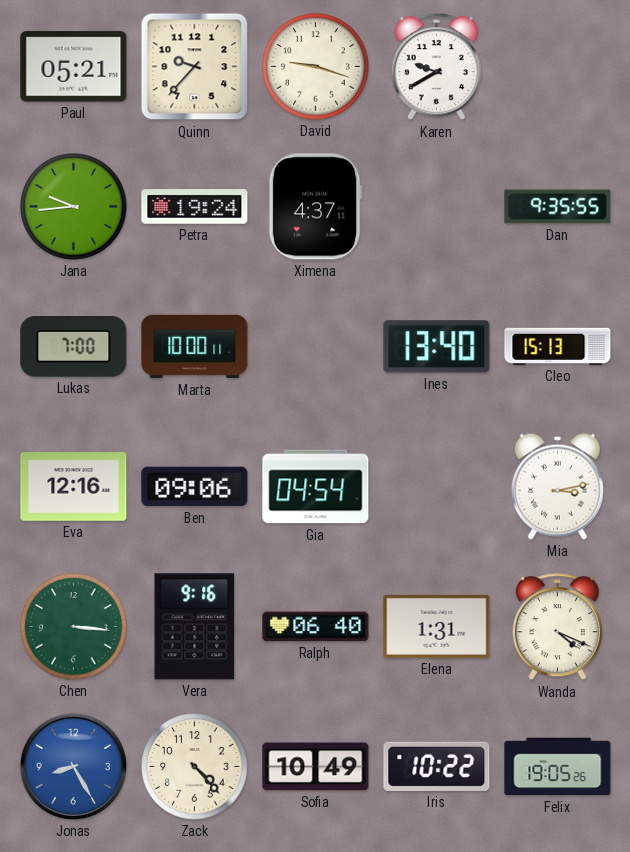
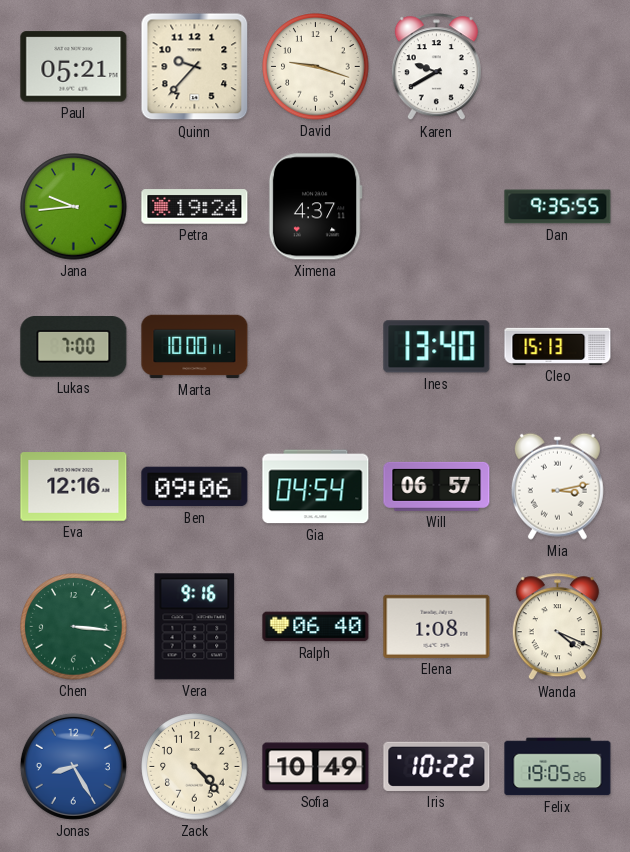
Will: none -> 06:57
Elena: 1:31 -> 1:08
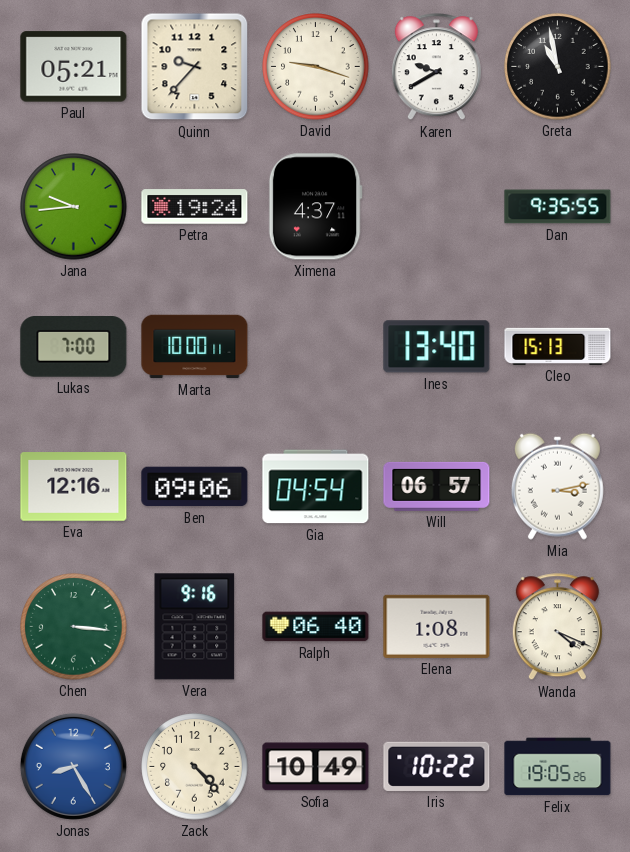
Greta: none -> 10:58
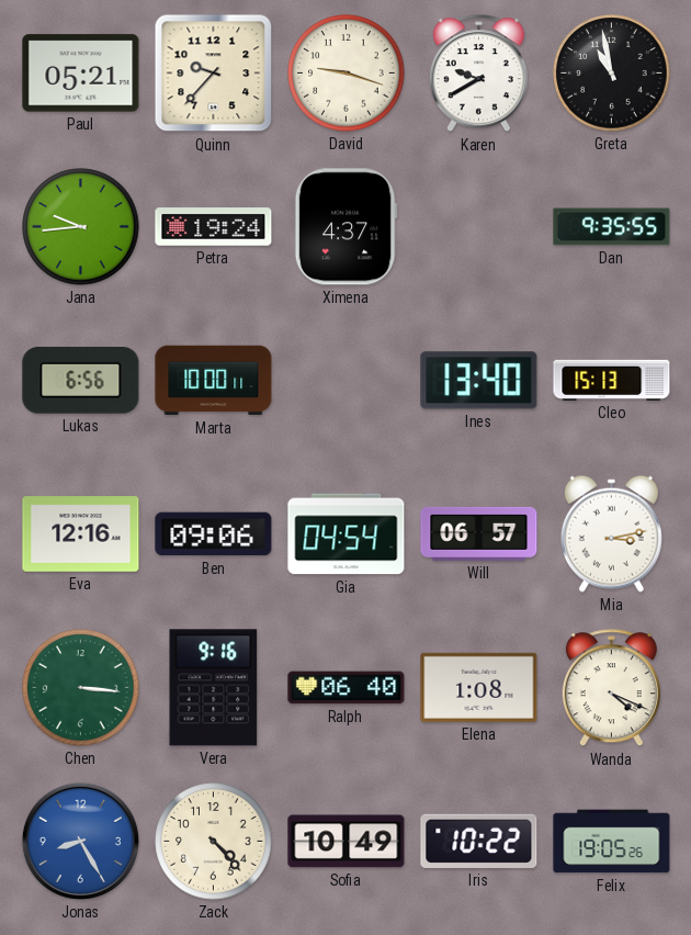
Lukas: 7:00 -> 6:56
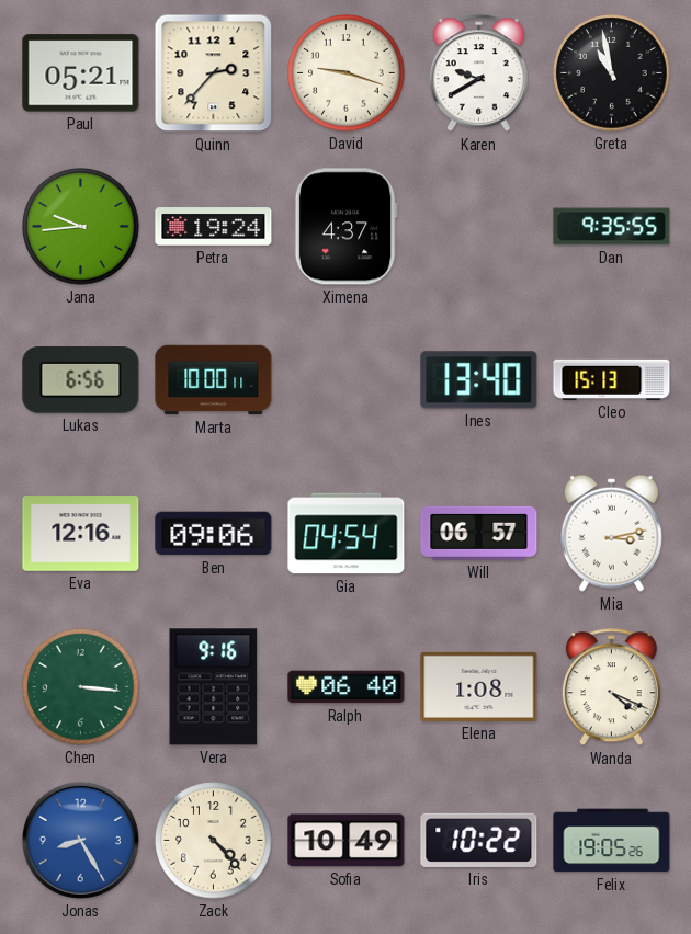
Quinn: 9:37 -> 2:37
